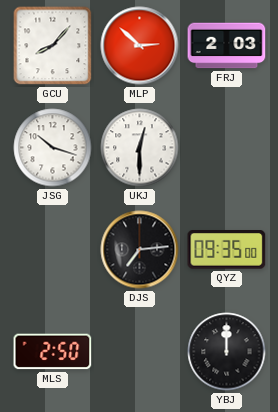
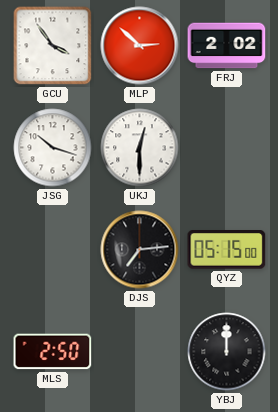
GCU: 8:07 -> 3:54
FRJ: 2:03 -> 2:02
QYZ: 09:35 -> 05:15
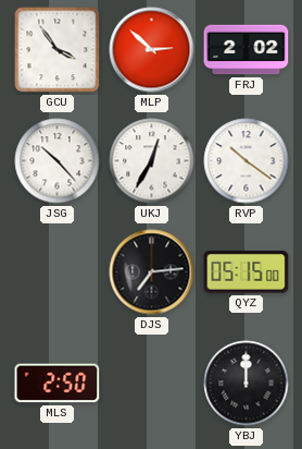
JSG: 10:18 -> 10:23
UKJ: 12:30 -> 12:35
RVP: none -> 10:21
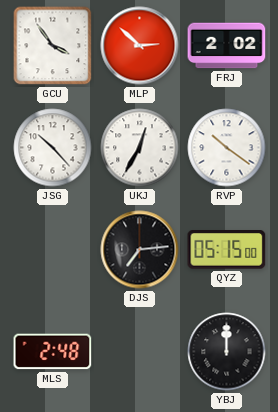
MLS: 2:50 -> 2:48
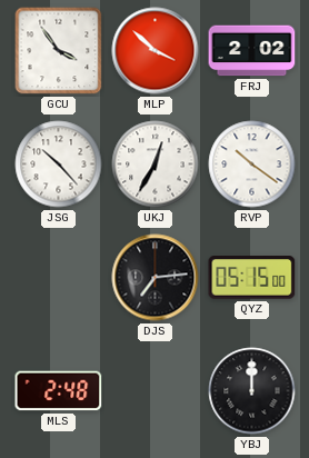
MLP: 2:52 -> 3:52
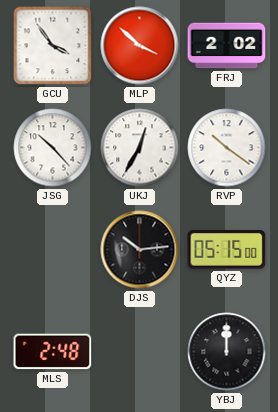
DJS: 7:14 -> 10:14
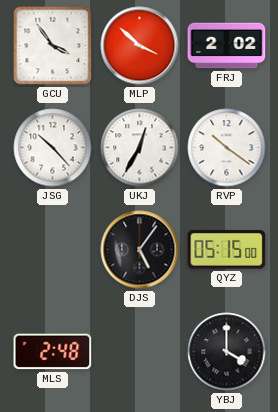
DJS: 10:14 -> 5:06
YBJ: 12:00 -> 4:00
